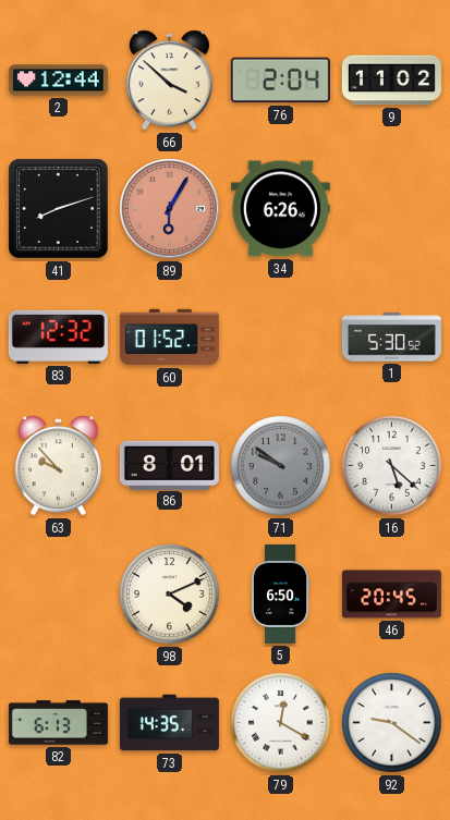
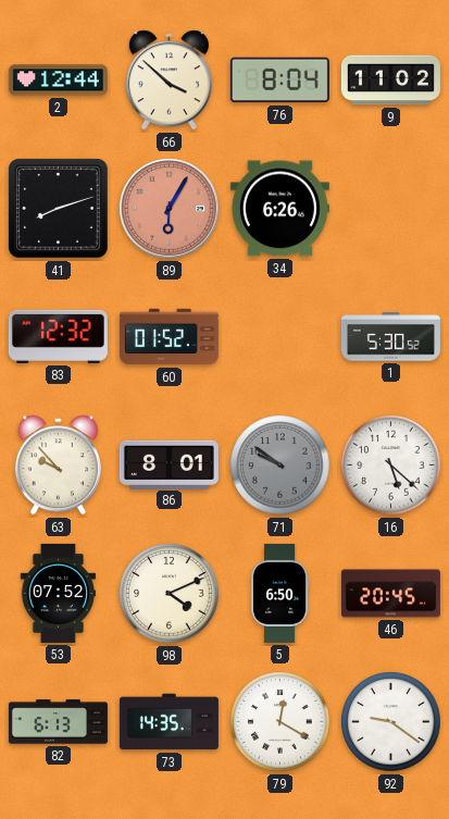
76: 2:04 -> 8:04
53: none -> 07:52
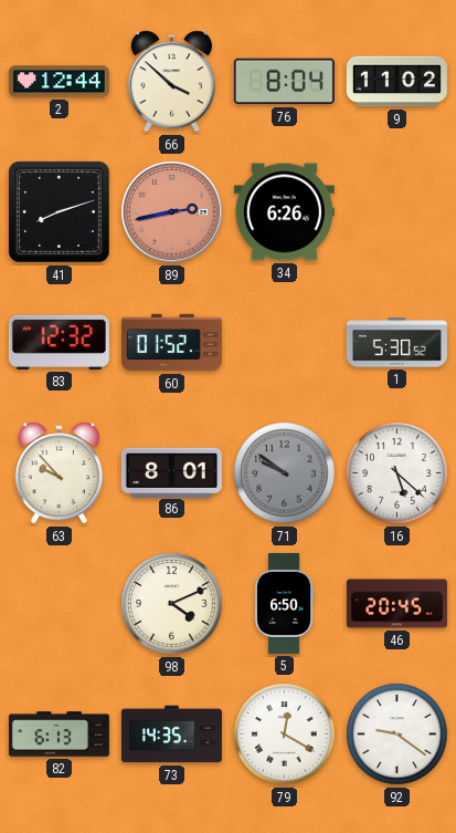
89: 6:05 -> 2:43
53: 07:52 -> none
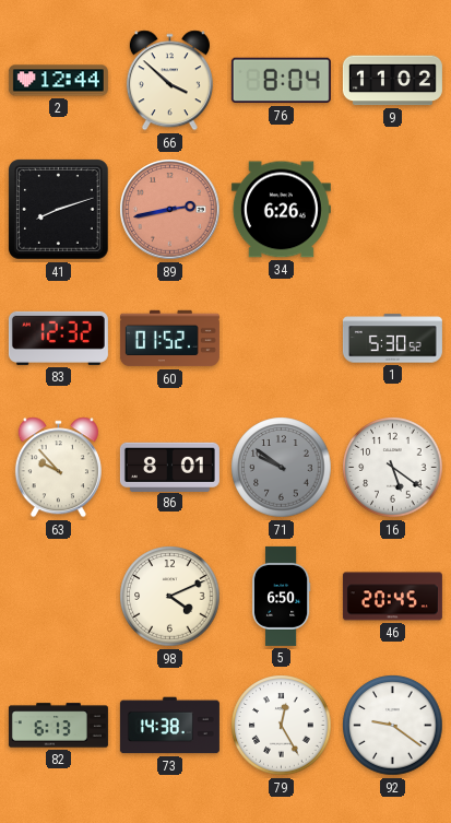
16: 5:22 -> 5:21
73: 14:35 -> 14:38
79: 12:20 -> 12:25
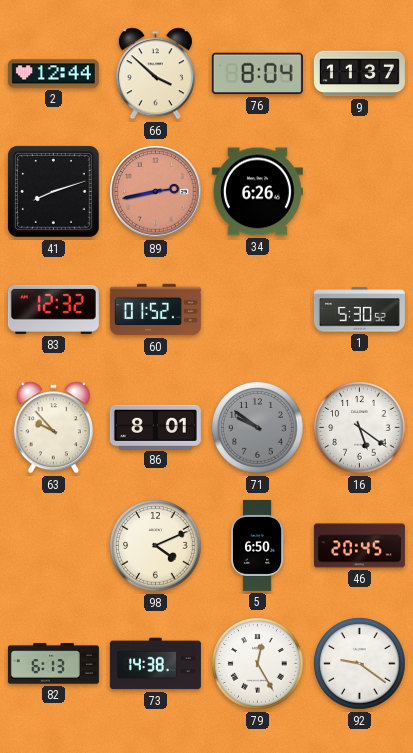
9: 11:02 -> 11:37
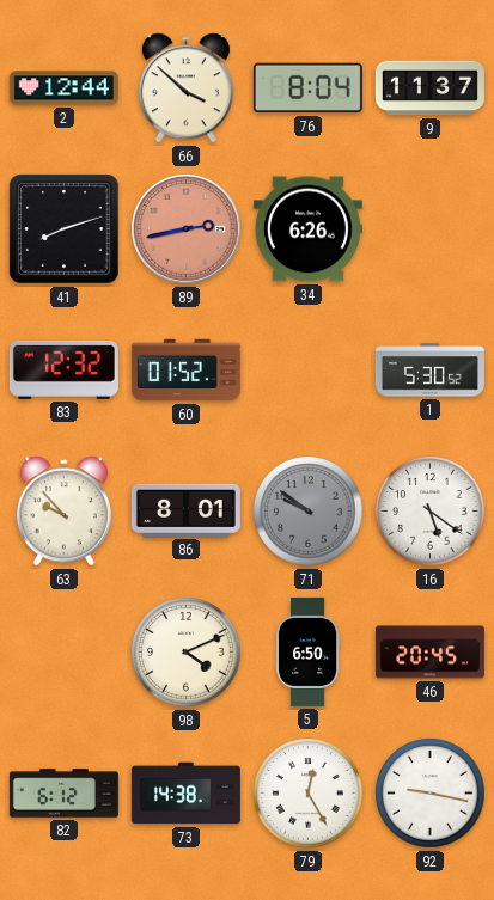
82: 6:13 -> 6:12
92: 9:21 -> 9:17
